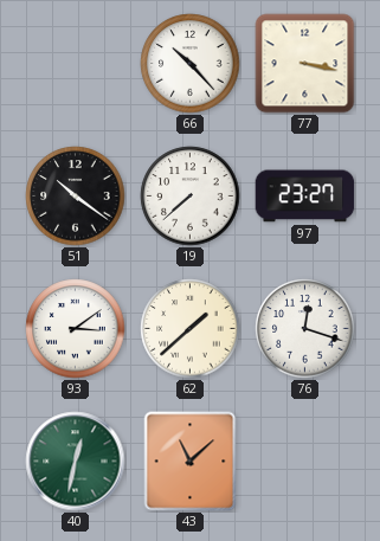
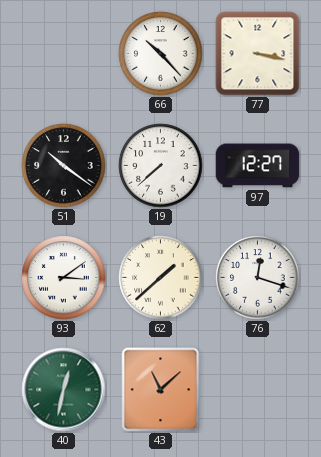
97: 23:27 -> 12:27
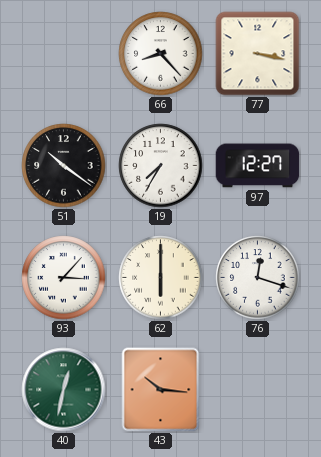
66: 10:23 -> 8:23
19: 7:38 -> 7:35
93: 3:09 -> 3:07
62: 1:38 -> 6:00
43: 11:08 -> 10:16
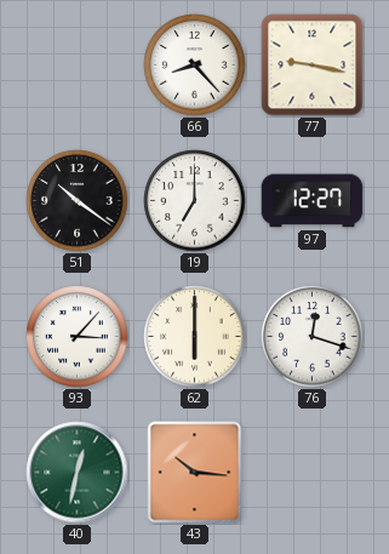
77: 3:17 -> 9:17
19: 7:35 -> 7:00
